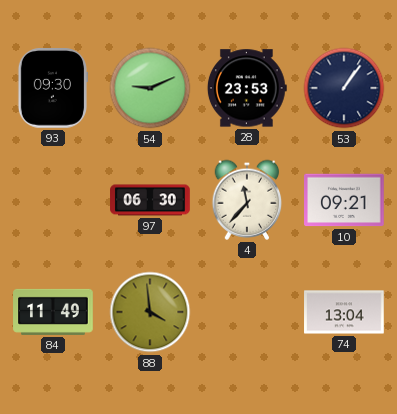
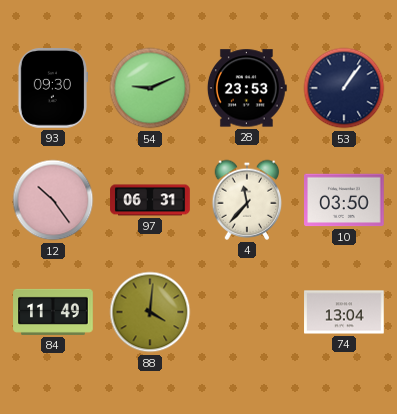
12: none -> 10:24
97: 06:30 -> 06:31
10: 09:21 -> 03:50
88: 3:59 -> 4:01
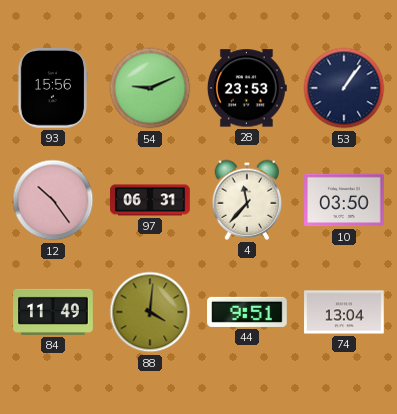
93: 09:30 -> 15:56
44: none -> 9:51
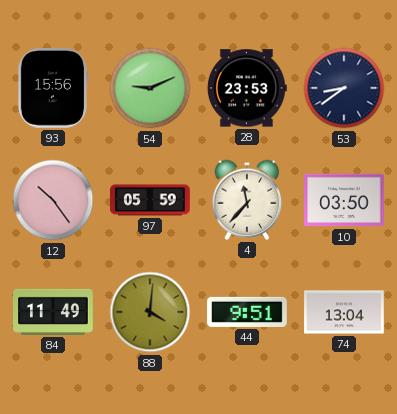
53: 1:06 -> 8:39
97: 06:31 -> 05:59
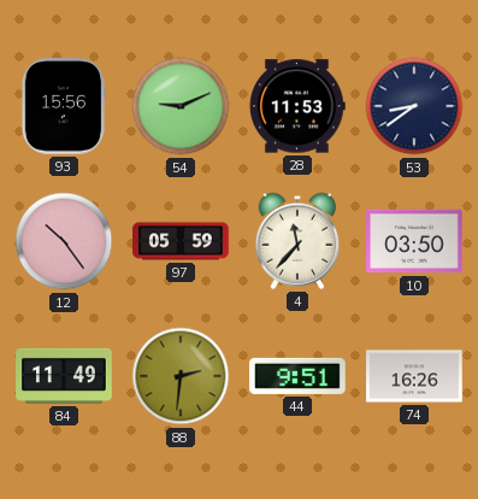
28: 23:53 -> 11:53
88: 4:01 -> 2:31
74: 13:04 -> 16:26
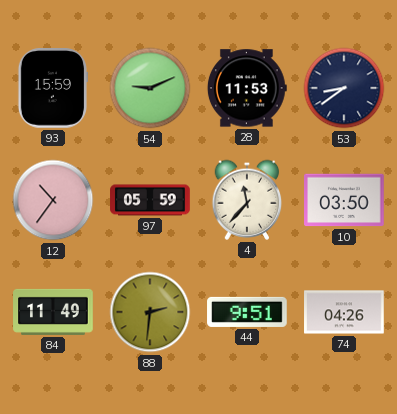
93: 15:56 -> 15:59
12: 10:24 -> 10:36
74: 16:26 -> 04:26
